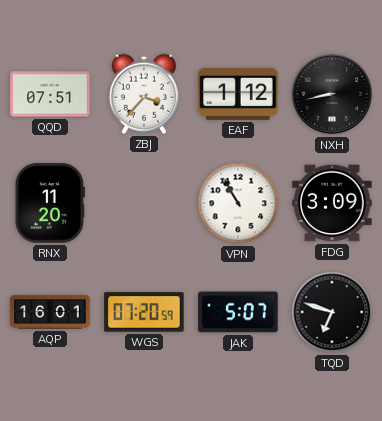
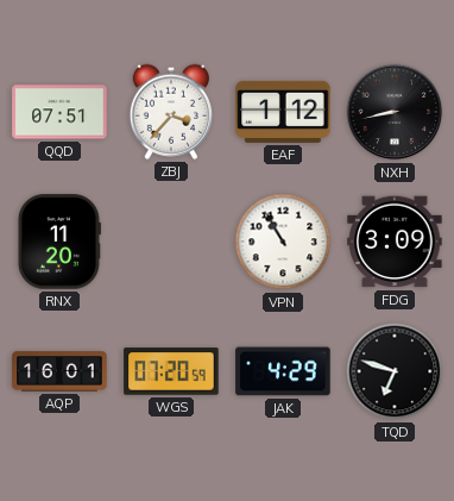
JAK: 5:07 -> 4:29
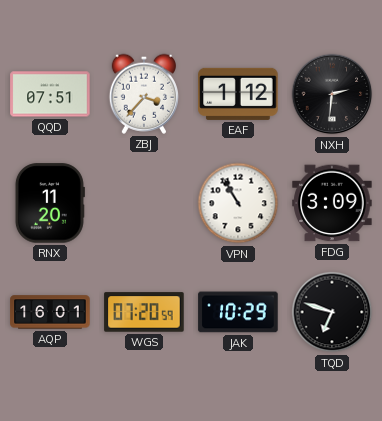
NXH: 8:43 -> 2:31
JAK: 4:29 -> 10:29
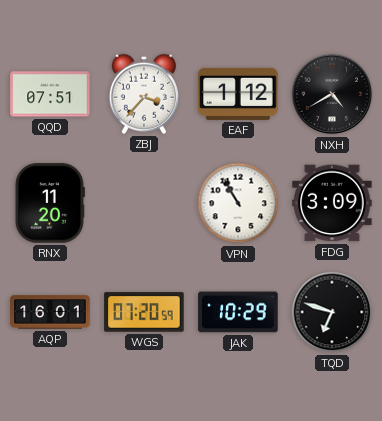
NXH: 2:31 -> 4:40
